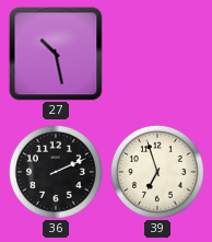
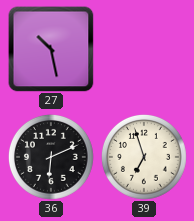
36: 2:11 -> 6:11
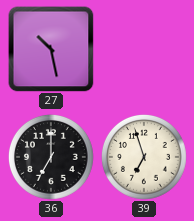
36: 6:11 -> 7:00
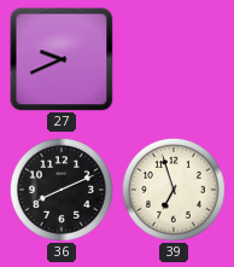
27: 10:28 -> 9:41
36: 7:00 -> 8:11
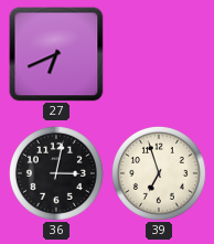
27: 9:41 -> 6:41
36: 8:11 -> 3:02
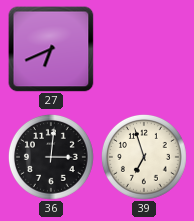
36: 3:02 -> 3:01
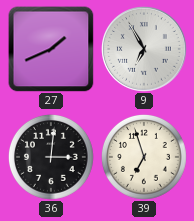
27: 6:41 -> 1:41
9: none -> 6:55
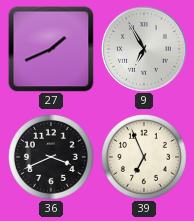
36: 3:01 -> 3:41
39: 6:57 -> 6:56
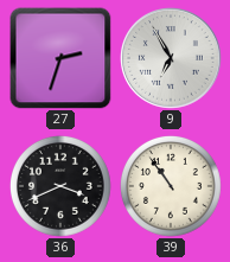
27: 1:41 -> 2:33
39: 6:56 -> 10:54
